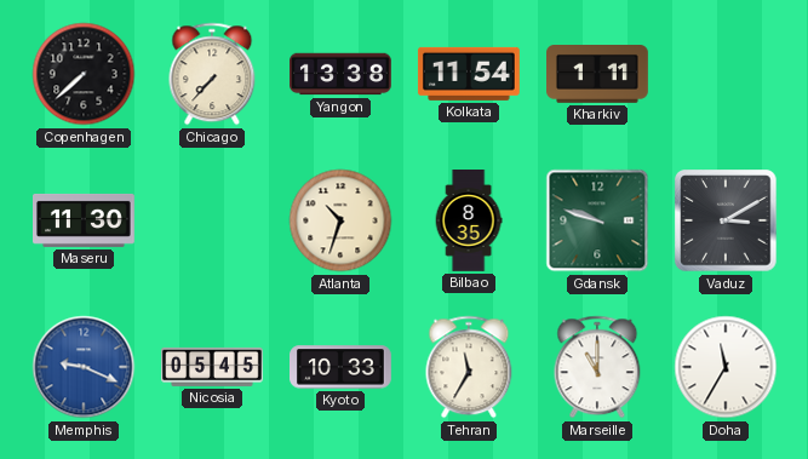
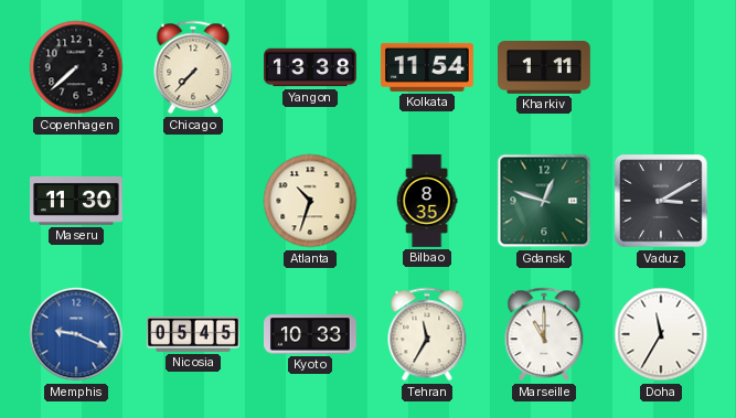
Gdansk: 9:48 -> 12:48
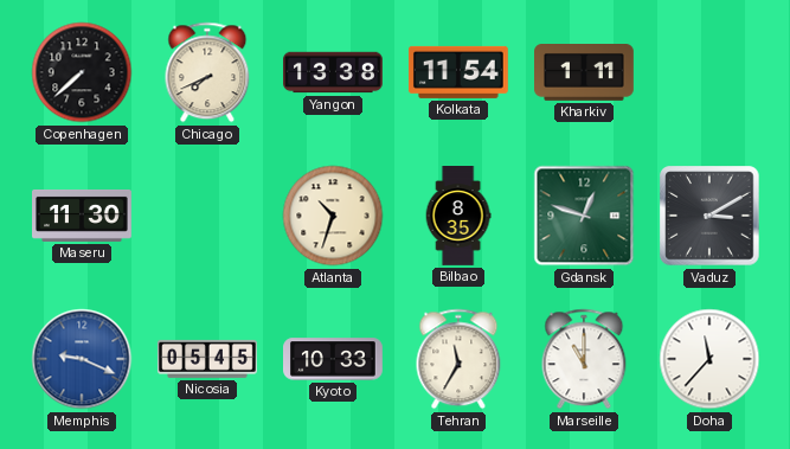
Chicago: 7:37 -> 7:41
Doha: 11:35 -> 11:37
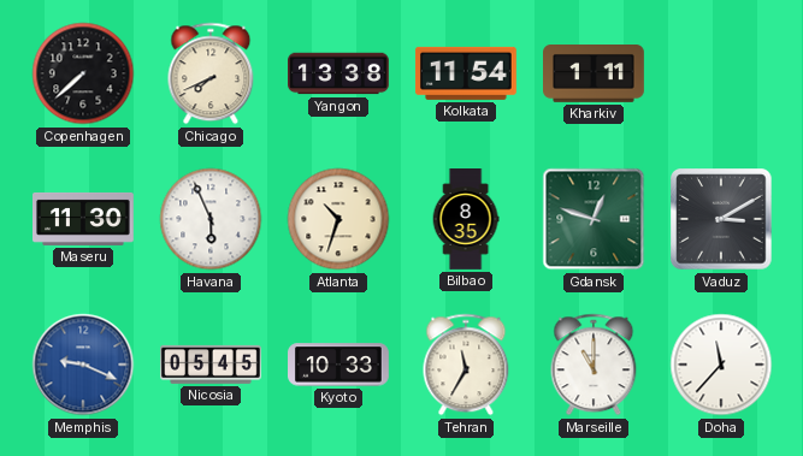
Havana: none -> 5:56
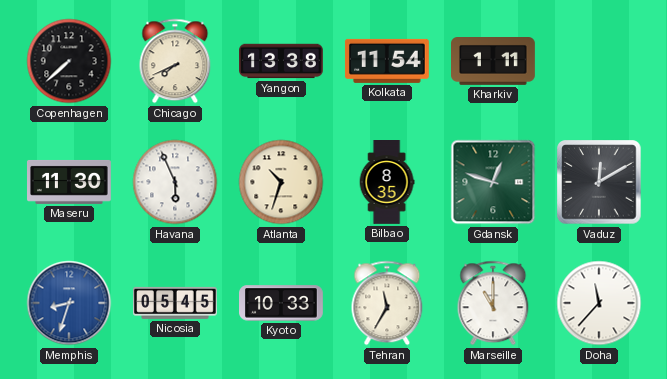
Vaduz: 3:10 -> 12:10
Memphis: 9:19 -> 8:33
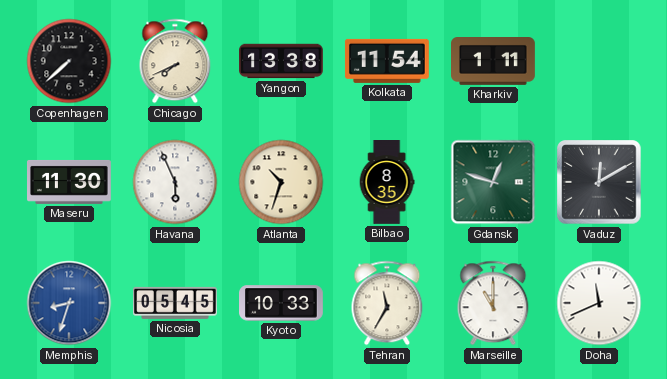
Doha: 11:37 -> 11:41
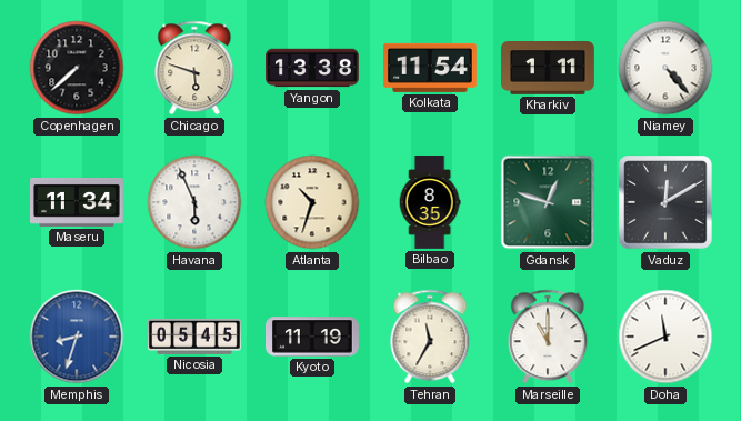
Chicago: 7:41 -> 5:48
Niamey: none -> 4:23
Maseru: 11:30 -> 11:34
Kyoto: 10:33 -> 11:19
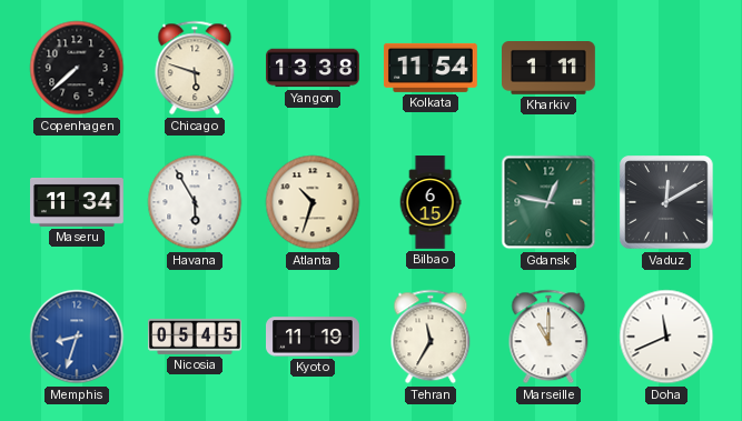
Niamey: 4:23 -> none
Havana: 5:56 -> 5:55
Bilbao: 8:35 -> 6:15
Gdansk: 12:48 -> 12:47
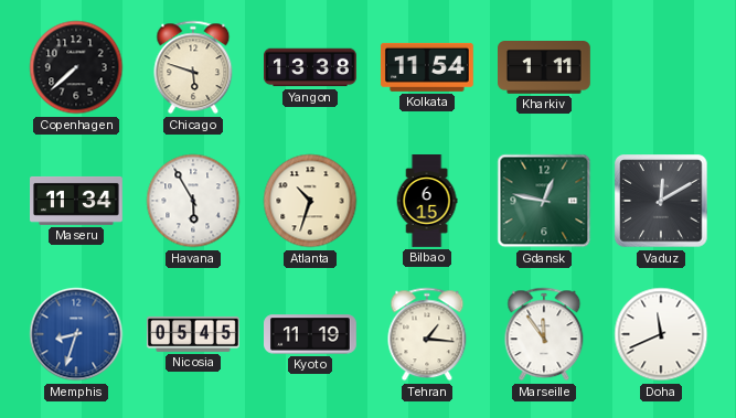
Tehran: 11:35 -> 1:16
Marseille: 11:00 -> 11:54
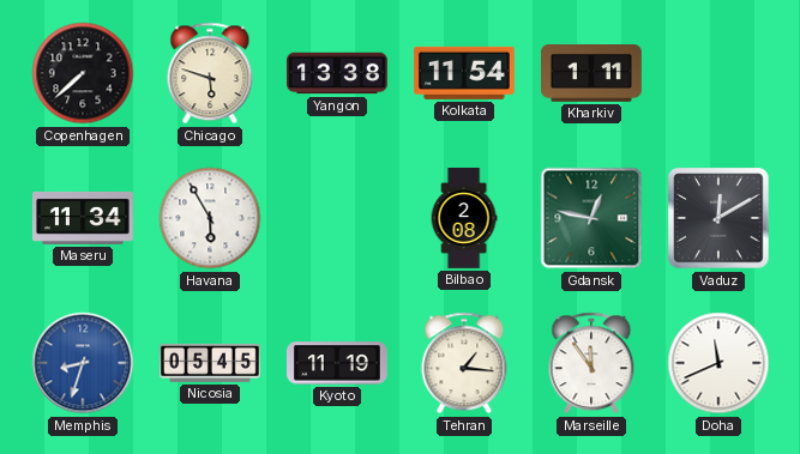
Atlanta: 10:33 -> none
Bilbao: 6:15 -> 2:08
